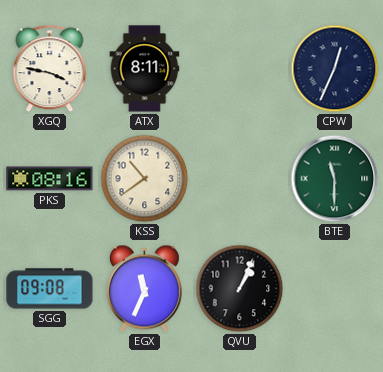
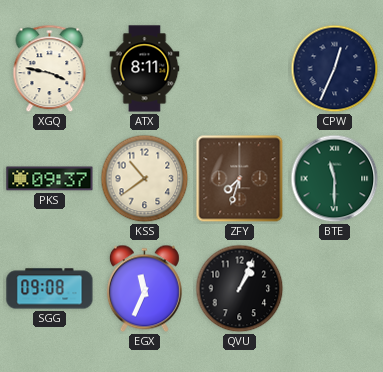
PKS: 08:16 -> 09:37
ZFY: none -> 7:33
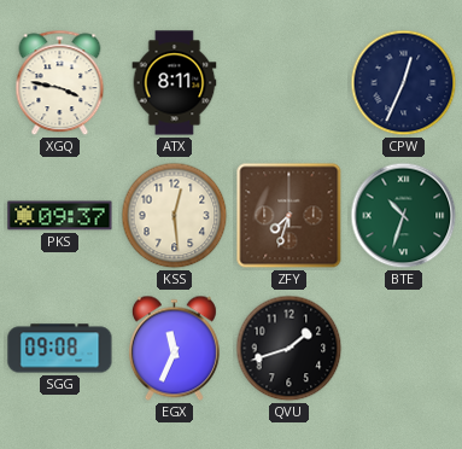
KSS: 10:39 -> 12:29
BTE: 11:30 -> 10:33
QVU: 1:04 -> 1:42
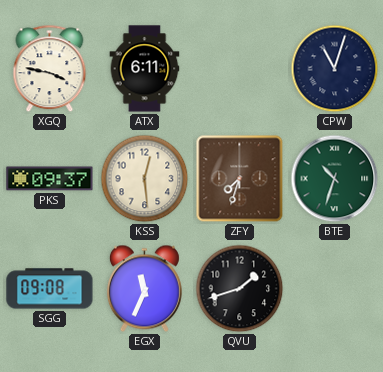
ATX: 8:11 -> 6:11
CPW: 12:34 -> 11:03
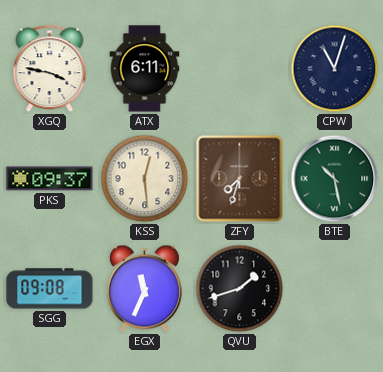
BTE: 10:33 -> 10:28
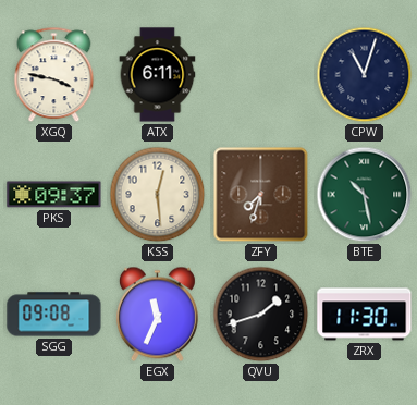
ZRX: none -> 11:30
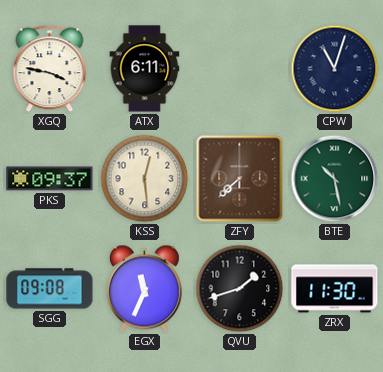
ZFY: 7:33 -> 7:38
